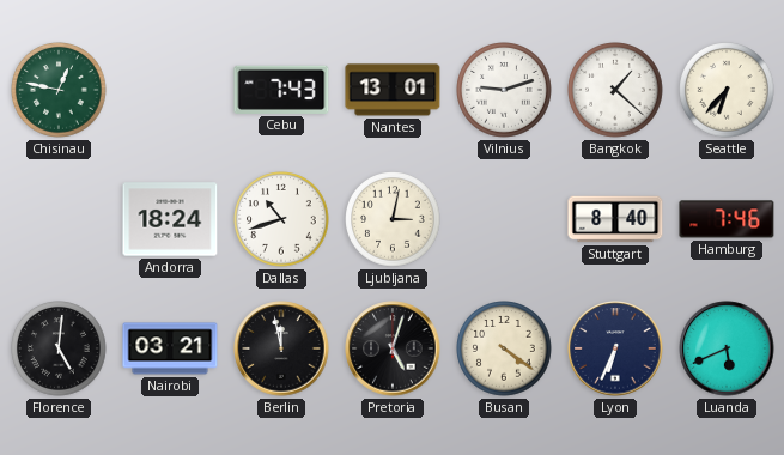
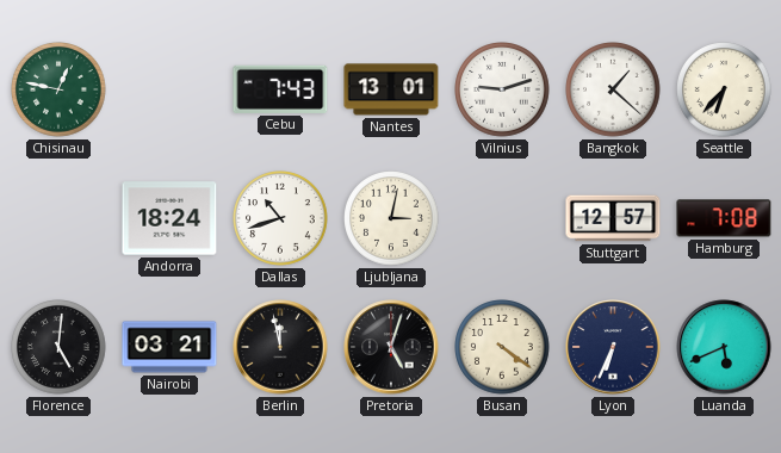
Stuttgart: 8:40 -> 12:57
Hamburg: 7:46 -> 7:08
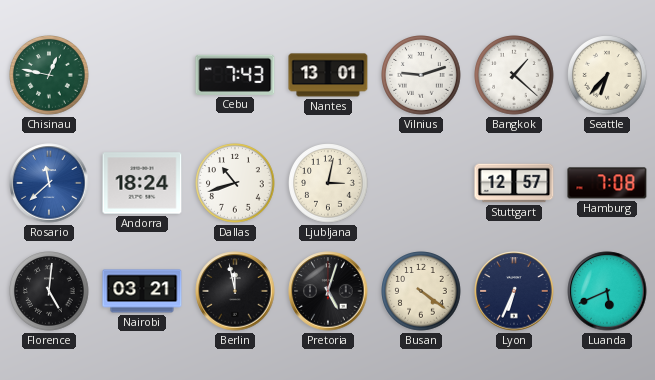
Rosario: none -> 11:38
